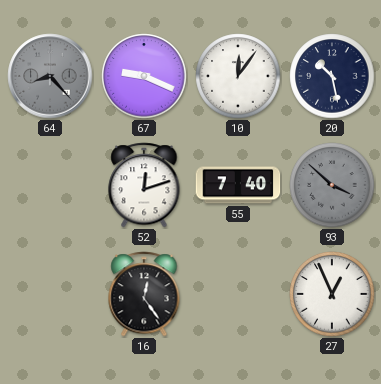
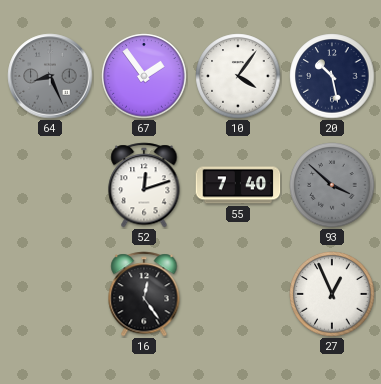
64: 8:23 -> 8:26
67: 9:19 -> 1:54
10: 12:06 -> 4:06
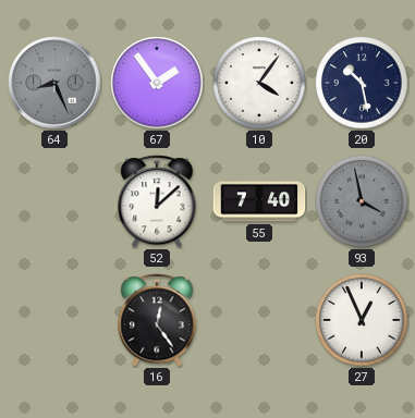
52: 12:12 -> 12:08
93: 3:52 -> 3:58
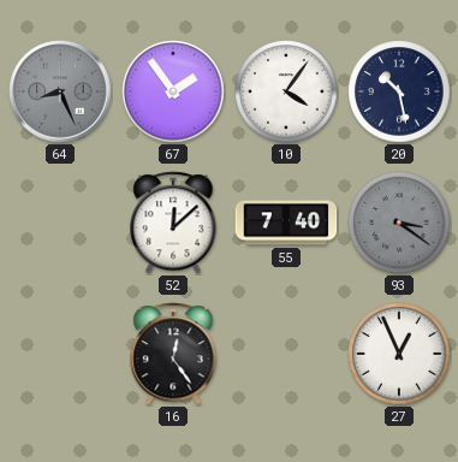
93: 3:58 -> 3:21
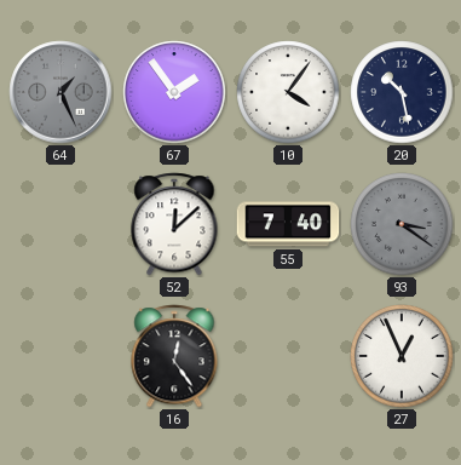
64: 8:26 -> 1:26
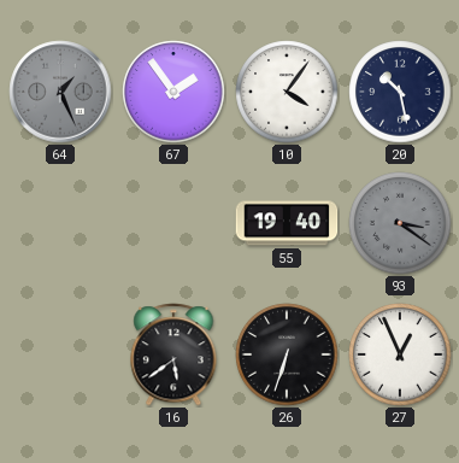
52: 12:08 -> none
55: 7:40 -> 19:40
16: 12:24 -> 5:39
26: none -> 6:33
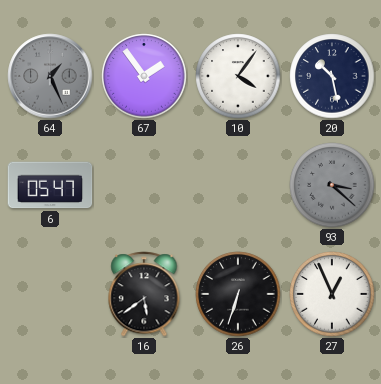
6: none -> 05:47
55: 19:40 -> none
93: 3:21 -> 3:22
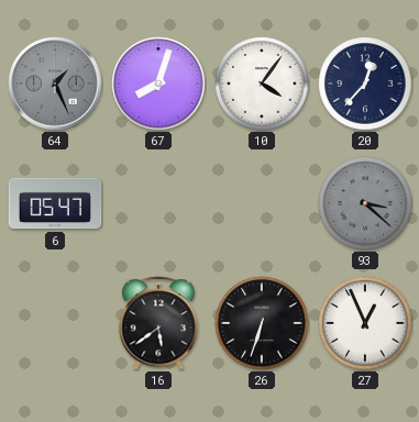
67: 1:54 -> 8:03
20: 10:28 -> 12:37
